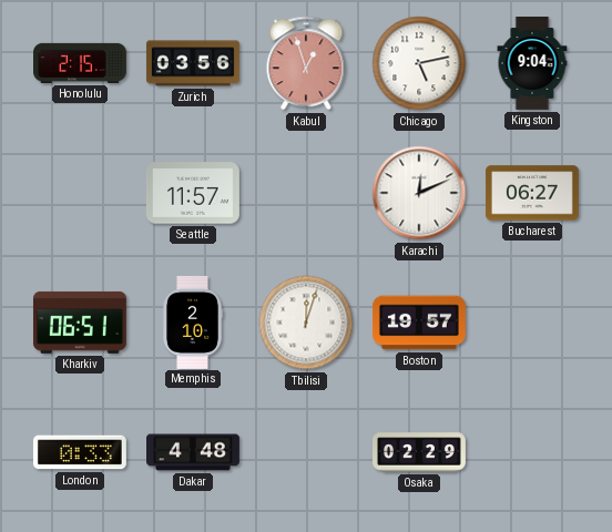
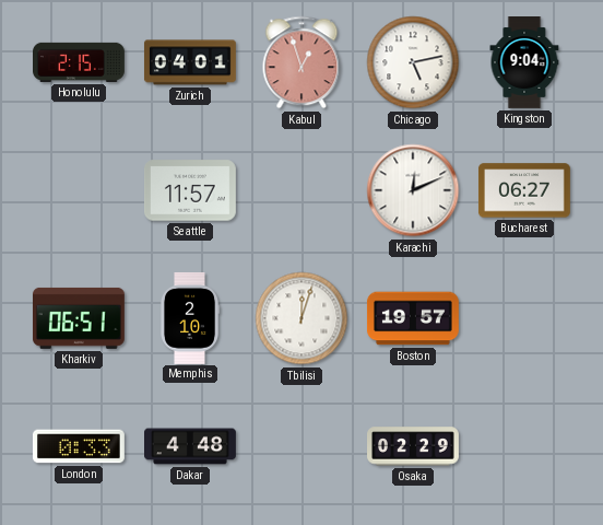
Zurich: 03:56 -> 04:01
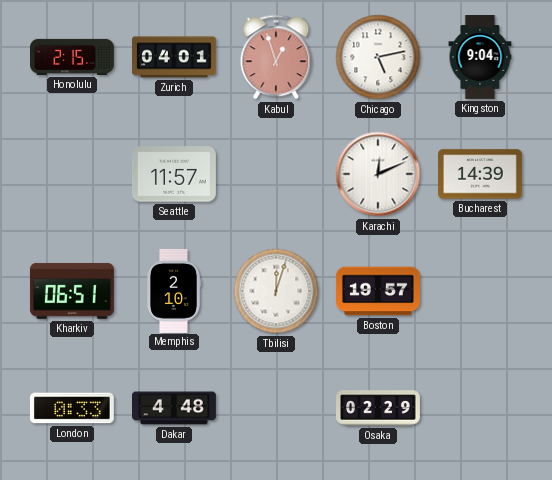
Bucharest: 06:27 -> 14:39
